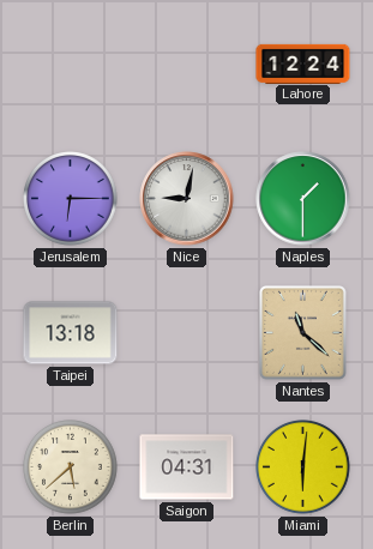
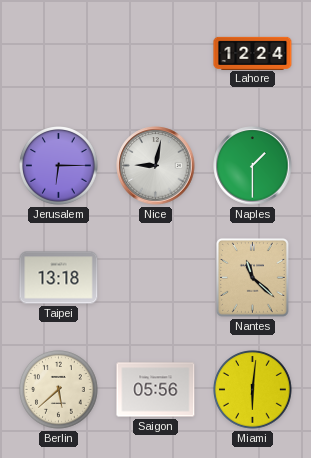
Saigon: 04:31 -> 05:56
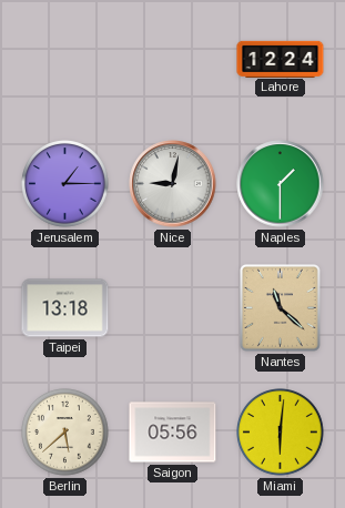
Jerusalem: 6:15 -> 1:15
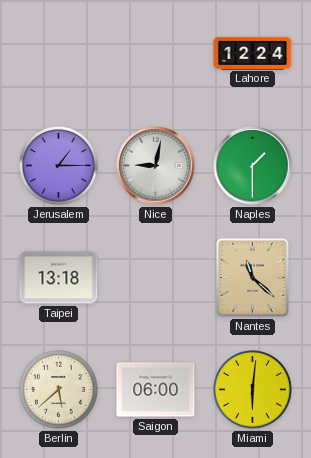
Saigon: 05:56 -> 06:00
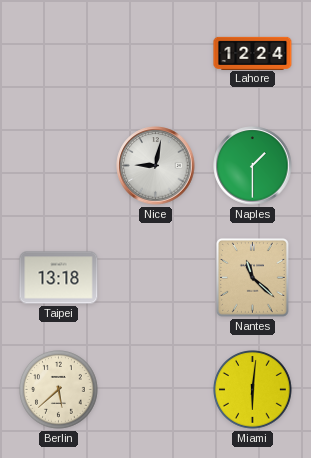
Jerusalem: 1:15 -> none
Saigon: 06:00 -> none
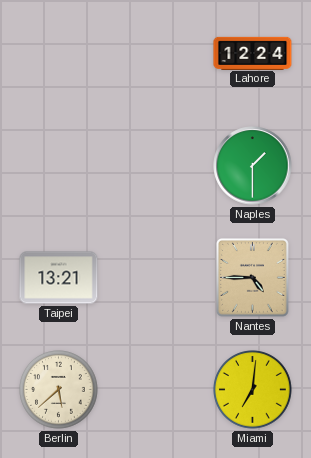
Nice: 9:02 -> none
Taipei: 13:18 -> 13:21
Nantes: 11:22 -> 4:45
Miami: 6:01 -> 7:01
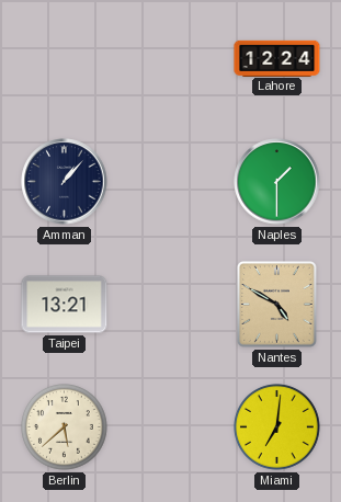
Amman: none -> 1:07
Nantes: 4:45 -> 4:50
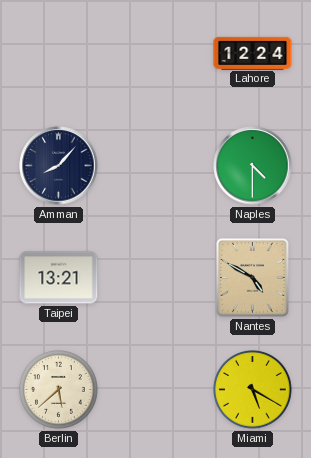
Amman: 1:07 -> 8:07
Naples: 1:30 -> 4:30
Miami: 7:01 -> 5:20
